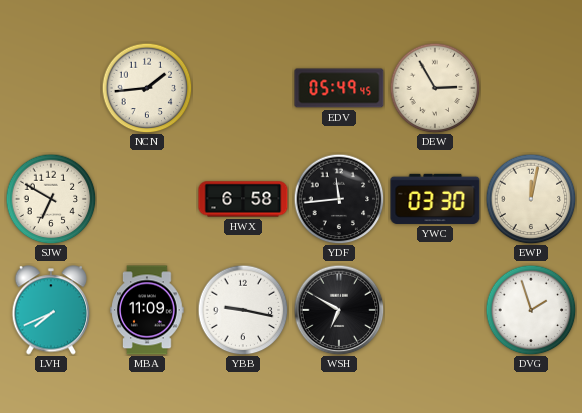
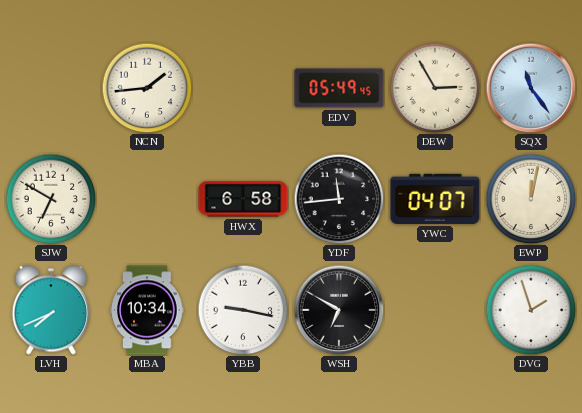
SQX: none -> 11:24
YWC: 03:30 -> 04:07
MBA: 11:09 -> 10:34
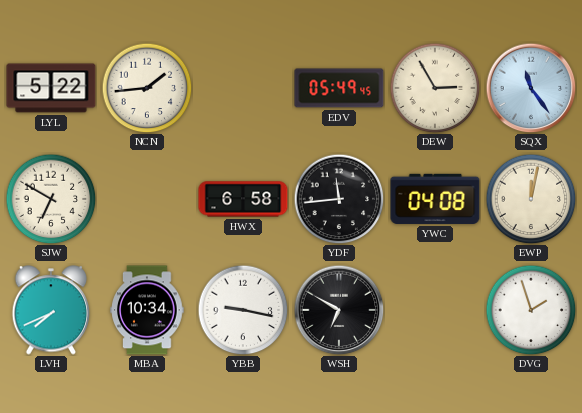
LYL: none -> 5:22
YWC: 04:07 -> 04:08
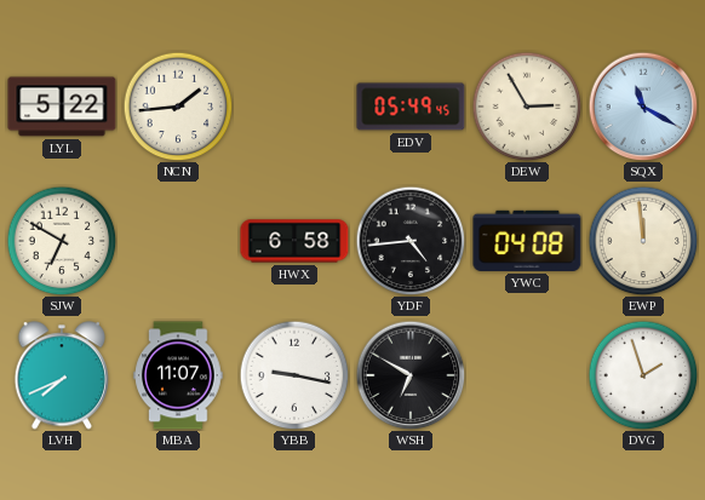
SQX: 11:24 -> 11:20
YDF: 11:44 -> 4:44
EWP: 12:02 -> 11:59
MBA: 10:34 -> 11:07
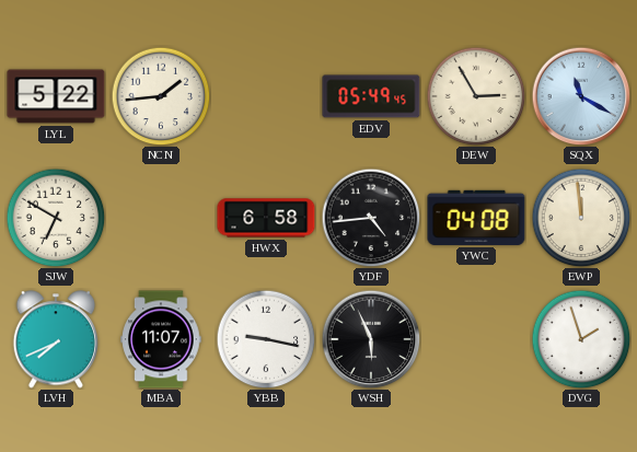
WSH: 6:50 -> 5:56
